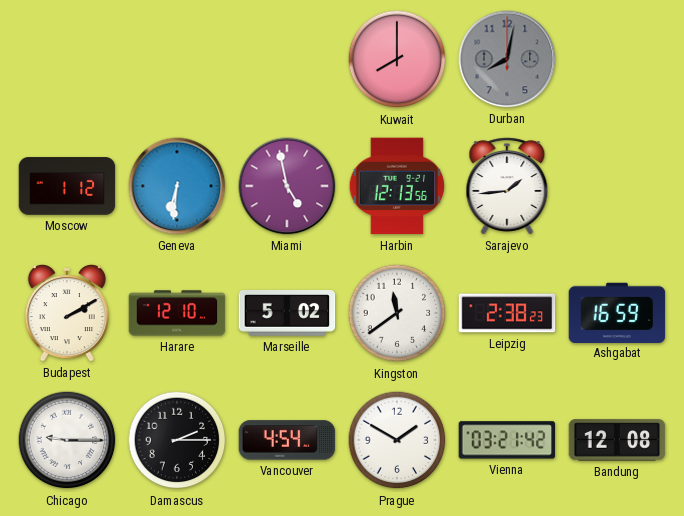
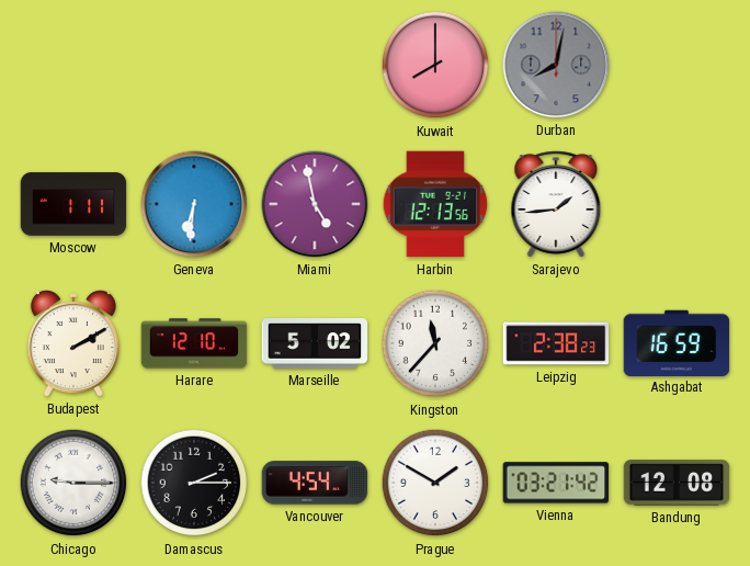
Moscow: 1:12 -> 1:11
Kingston: 11:39 -> 11:37
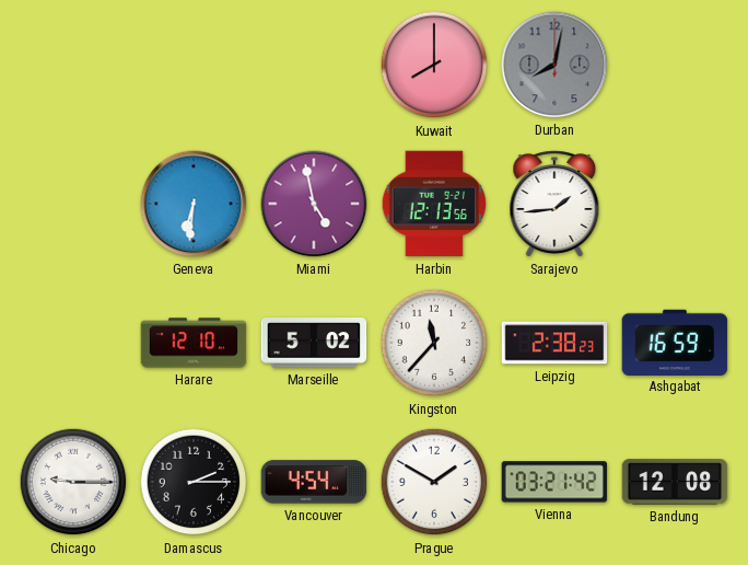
Moscow: 1:11 -> none
Budapest: 2:10 -> none
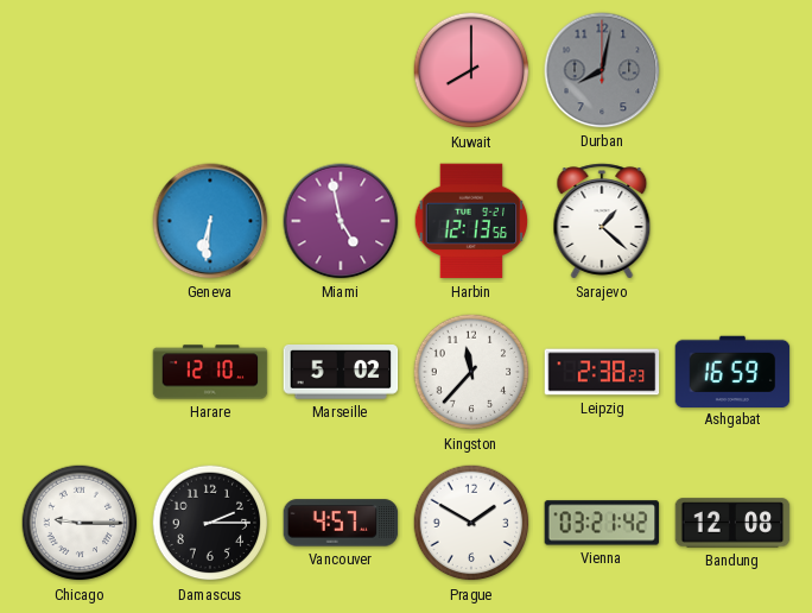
Sarajevo: 1:44 -> 1:22
Vancouver: 4:54 -> 4:57
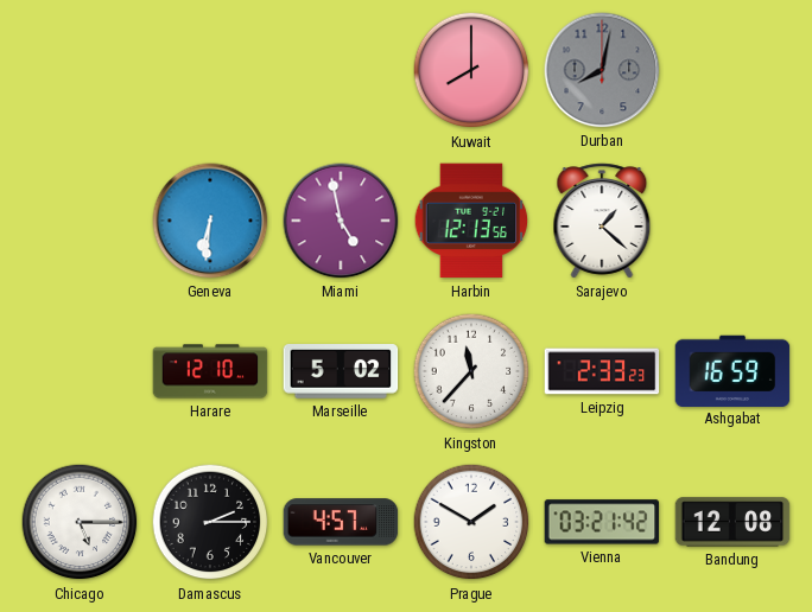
Leipzig: 2:38 -> 2:33
Chicago: 9:15 -> 5:15
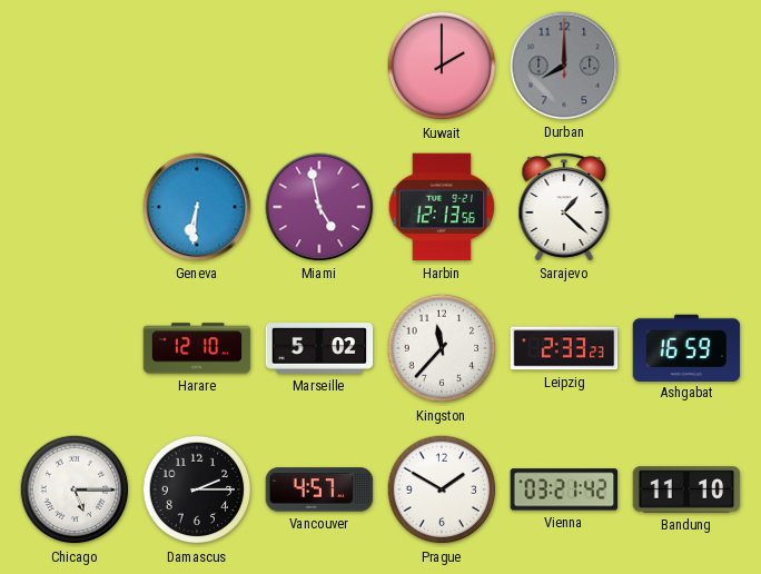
Kuwait: 8:00 -> 2:00
Durban: 8:02 -> 8:00
Bandung: 12:08 -> 11:10
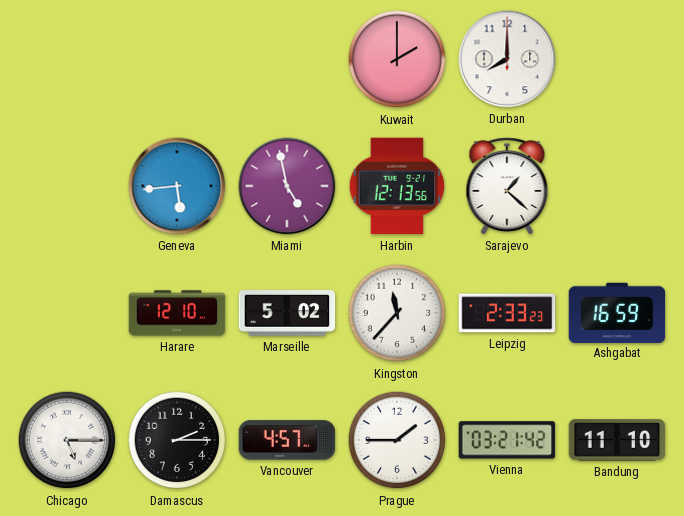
Durban dial: grey -> white
Geneva: 6:31 -> 5:44
Prague: 1:50 -> 1:45
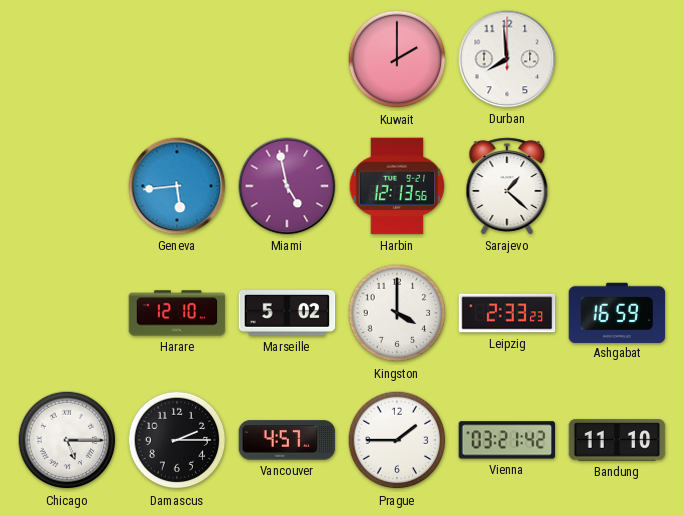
Durban: 8:00 -> 7:59
Kingston: 11:37 -> 4:00
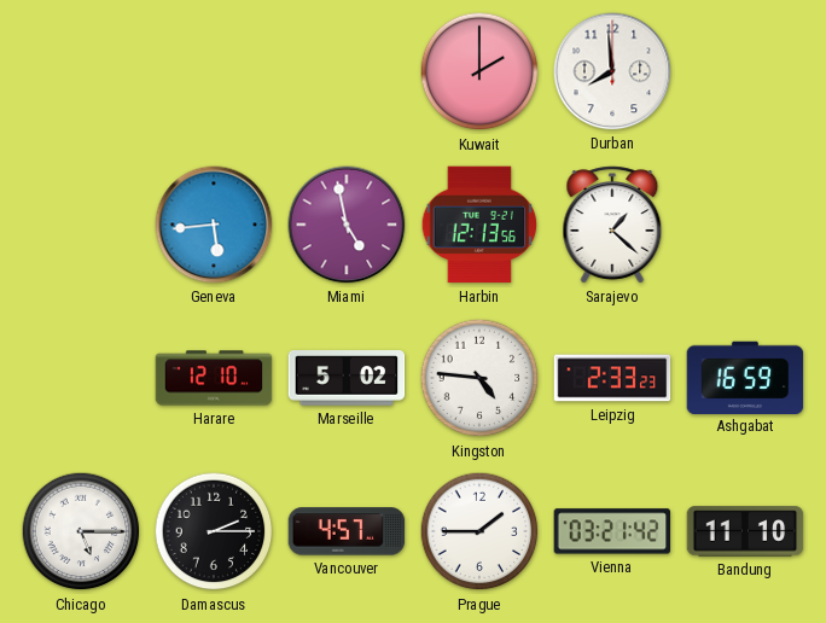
Kingston: 4:00 -> 4:46
